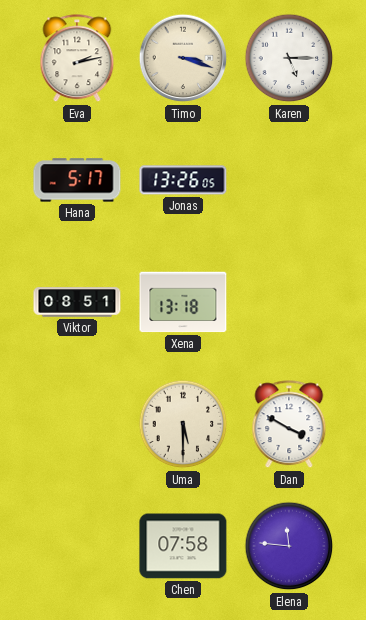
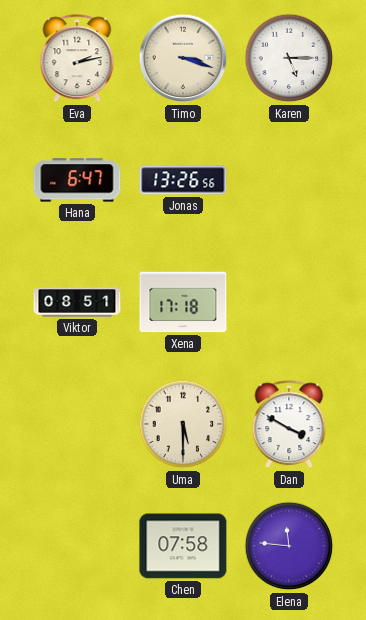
Hana: 5:17 -> 6:47
Jonas: 13:26:05 -> 13:26:56
Xena: 13:18 -> 17:18
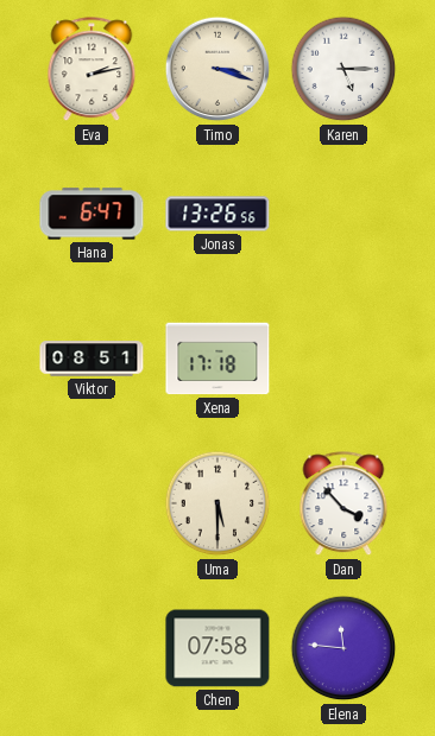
Dan: 3:50 -> 3:53
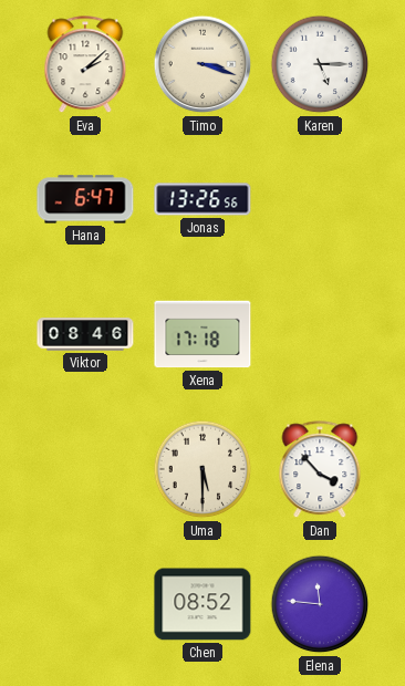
Eva: 2:13 -> 2:08
Viktor: 08:51 -> 08:46
Chen: 07:58 -> 08:52
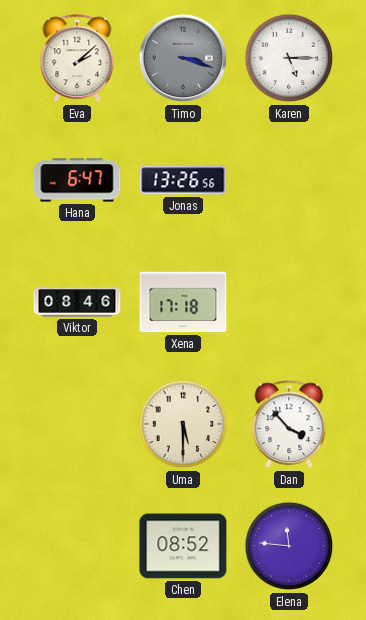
Timo dial: cream -> grey
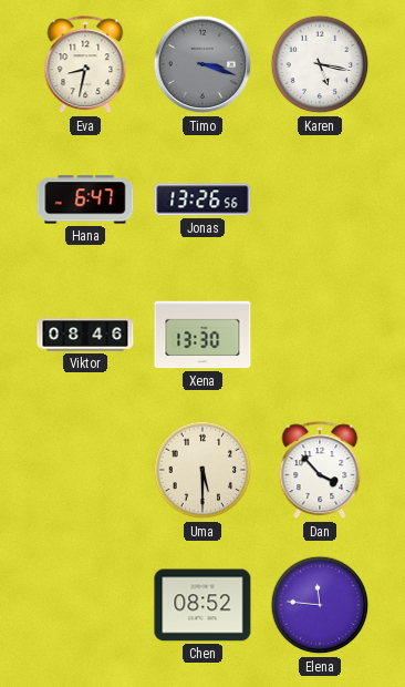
Eva: 2:08 -> 8:32
Karen: 5:15 -> 5:17
Xena: 17:18 -> 13:30
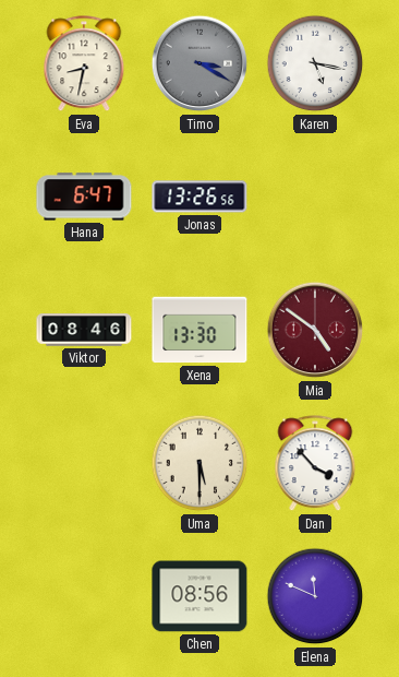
Timo: 3:18 -> 3:20
Mia: none -> 4:51
Chen: 08:52 -> 08:56
Elena: 11:46 -> 11:49
